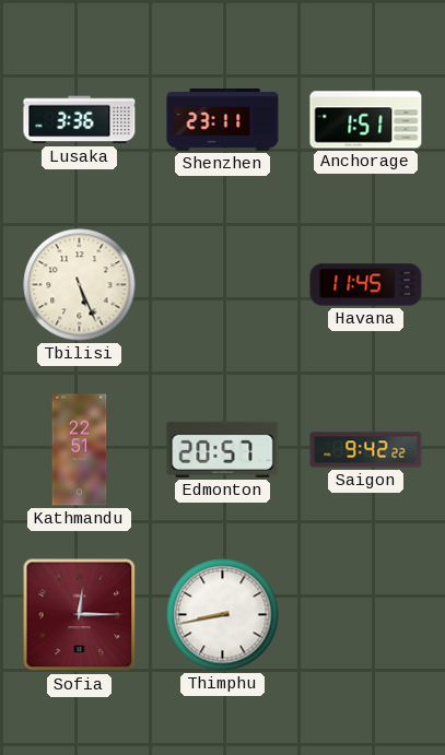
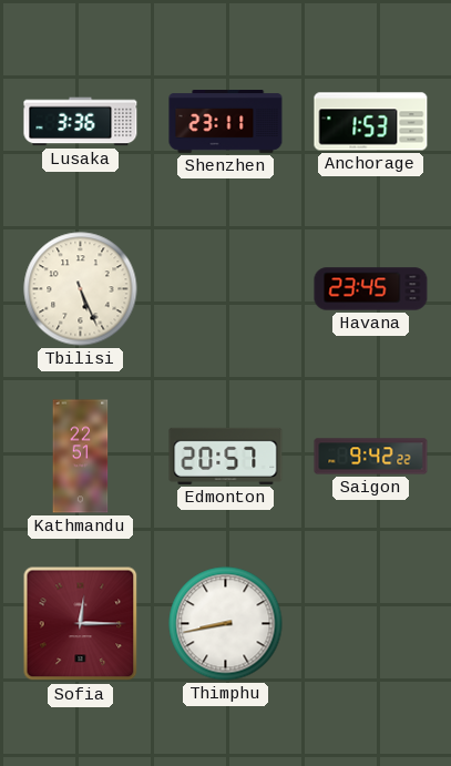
Anchorage: 1:51 -> 1:53
Havana: 11:45 -> 23:45
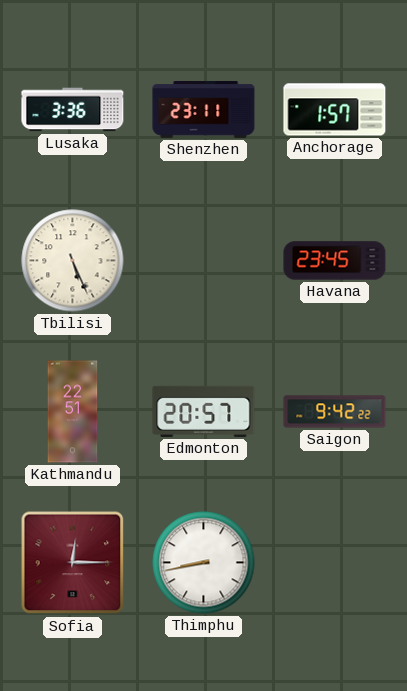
Anchorage: 1:53 -> 1:57
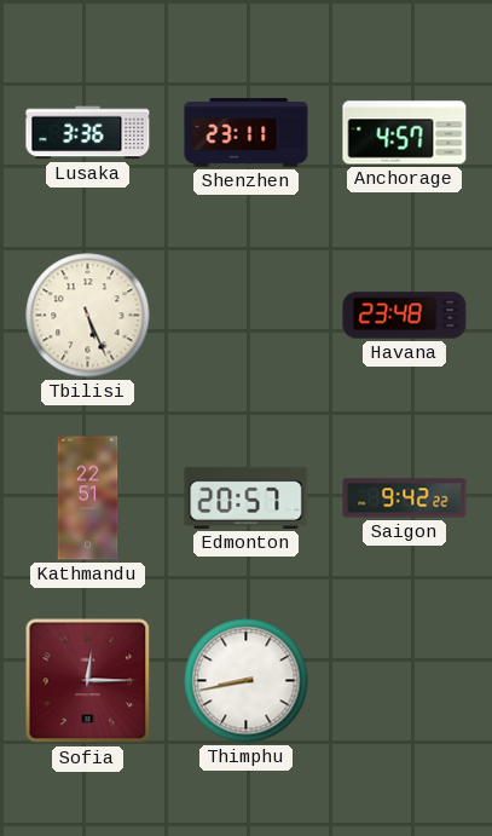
Anchorage: 1:57 -> 4:57
Havana: 23:45 -> 23:48
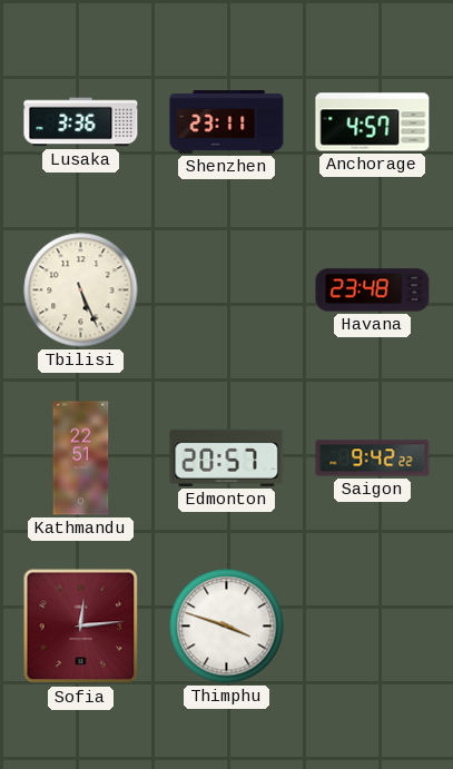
Sofia: 12:15 -> 12:14
Thimphu: 8:43 -> 3:48
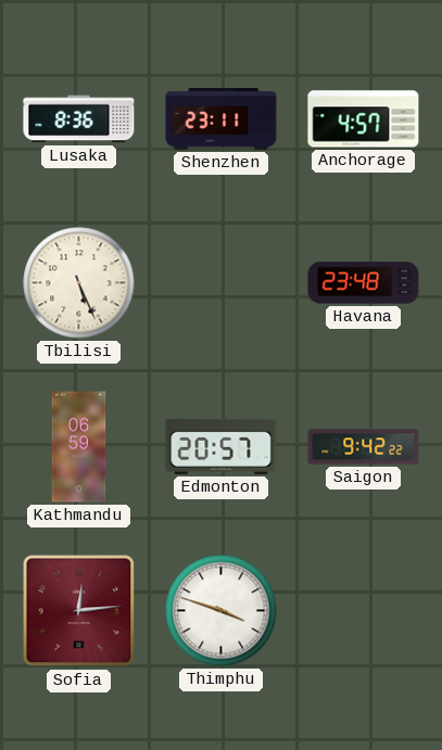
Lusaka: 3:36 -> 8:36
Kathmandu: 22:51 -> 06:59
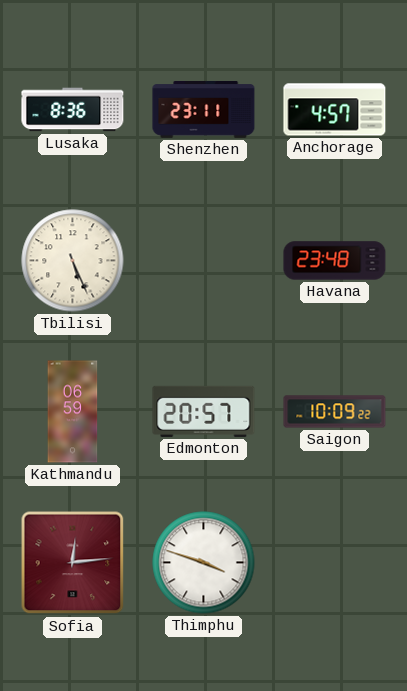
Saigon: 9:42 -> 10:09
